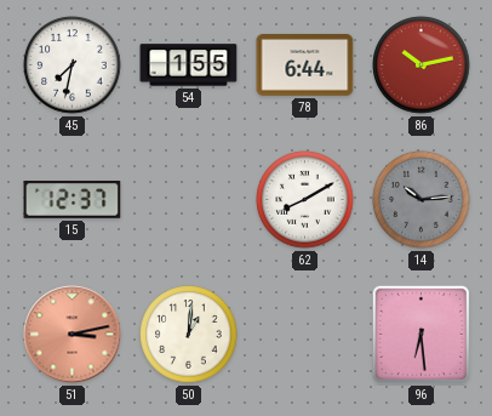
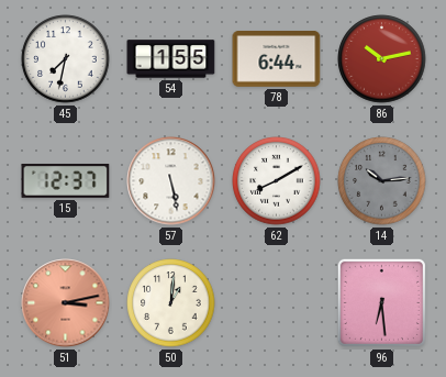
57: none -> 5:28
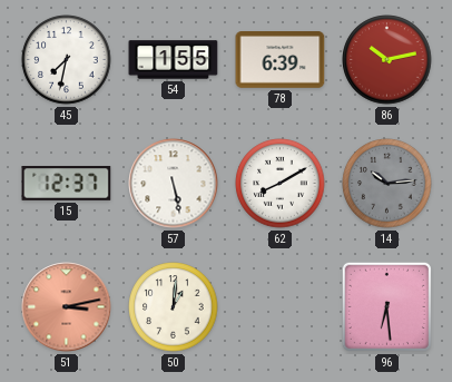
78: 6:44 -> 6:39
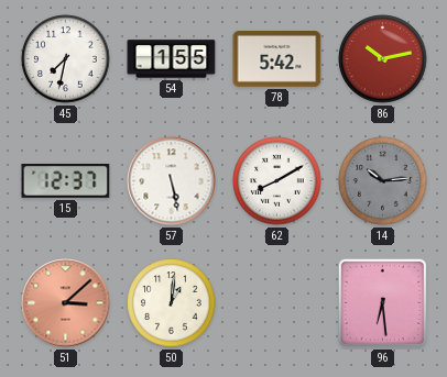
78: 6:39 -> 5:42
51: 3:13 -> 3:08
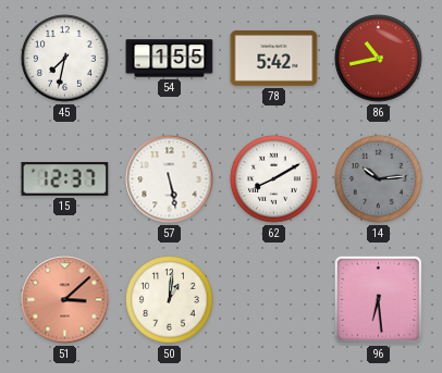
86: 10:13 -> 10:43
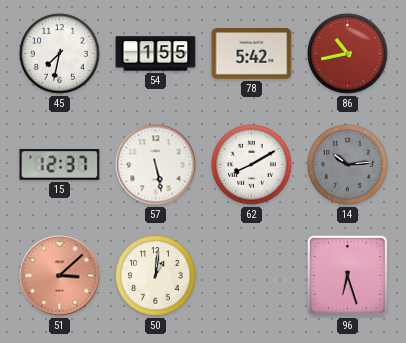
96: 6:29 -> 6:27
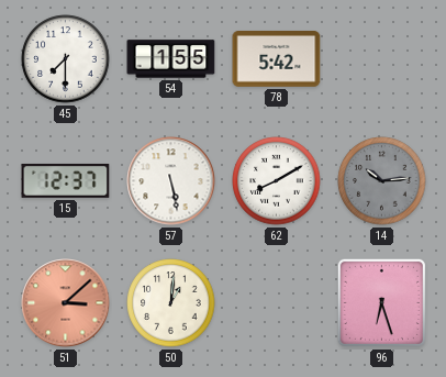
45: 7:32 -> 7:30
86: 10:43 -> none
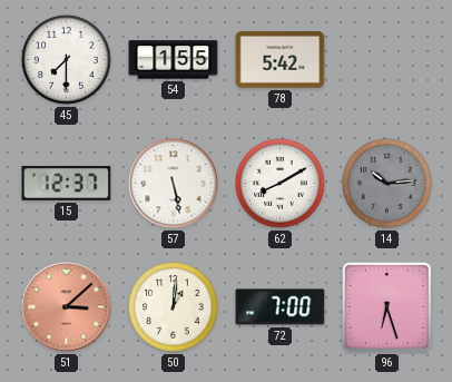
72: none -> 7:00
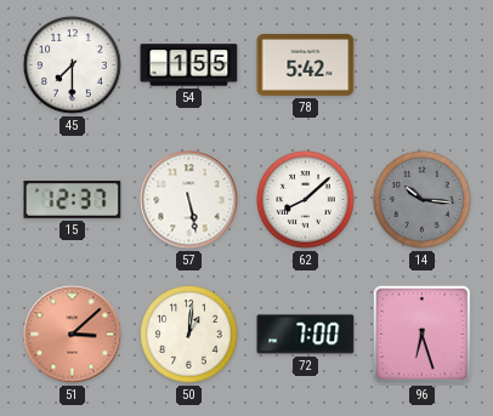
62: 8:10 -> 8:08
14: 10:14 -> 10:16
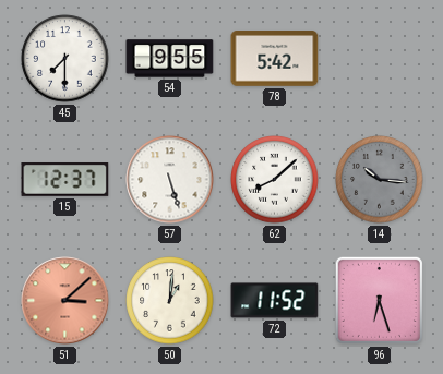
54: 1:55 -> 9:55
57: 5:28 -> 5:27
72: 7:00 -> 11:52
